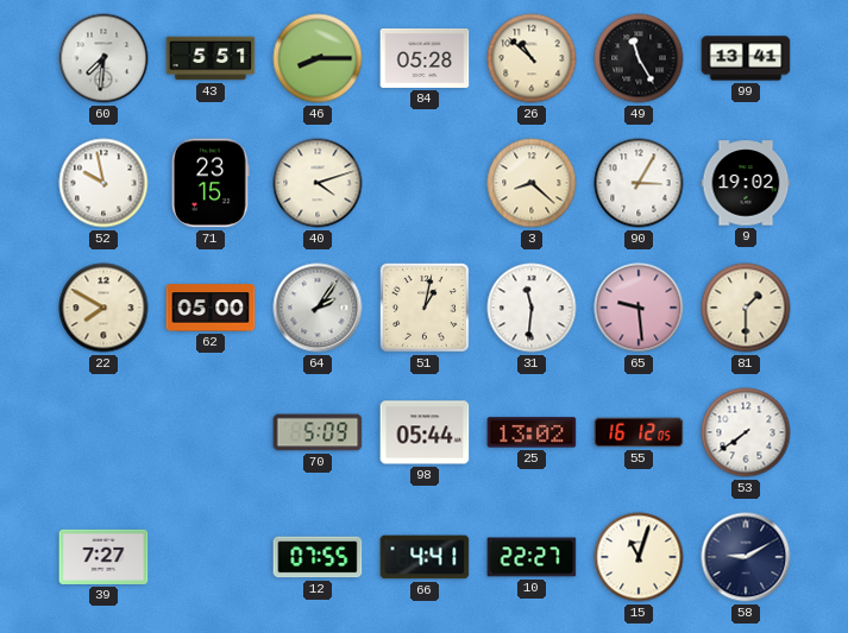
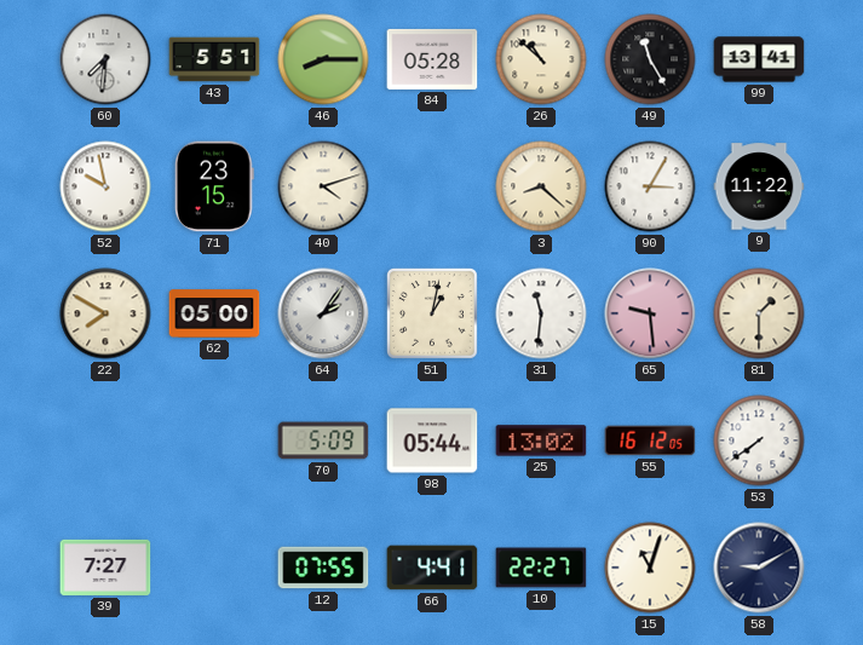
9: 19:02 -> 11:22
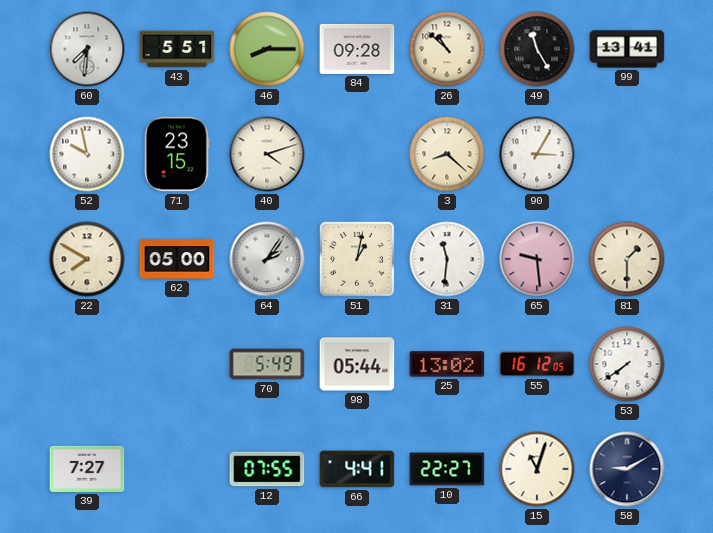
84: 05:28 -> 09:28
9: 11:22 -> none
70: 5:09 -> 5:49
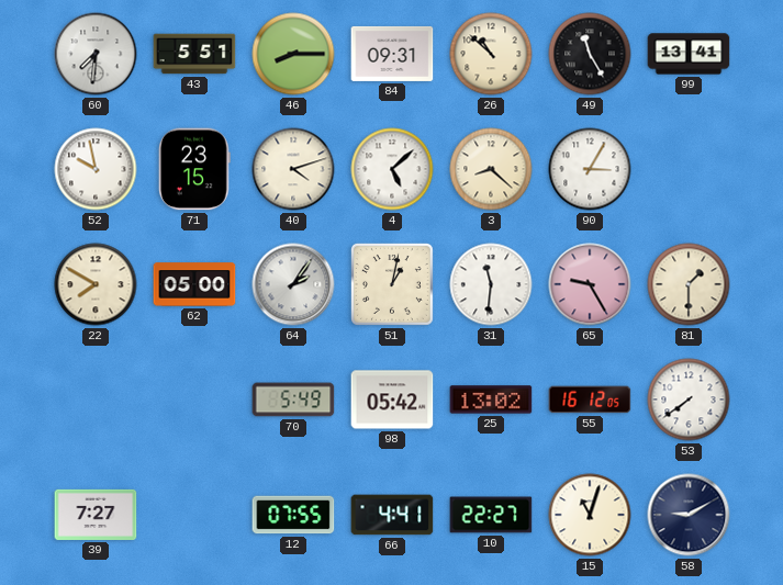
84: 09:28 -> 09:31
4: none -> 5:08
65: 9:29 -> 9:25
98: 05:44 -> 05:42
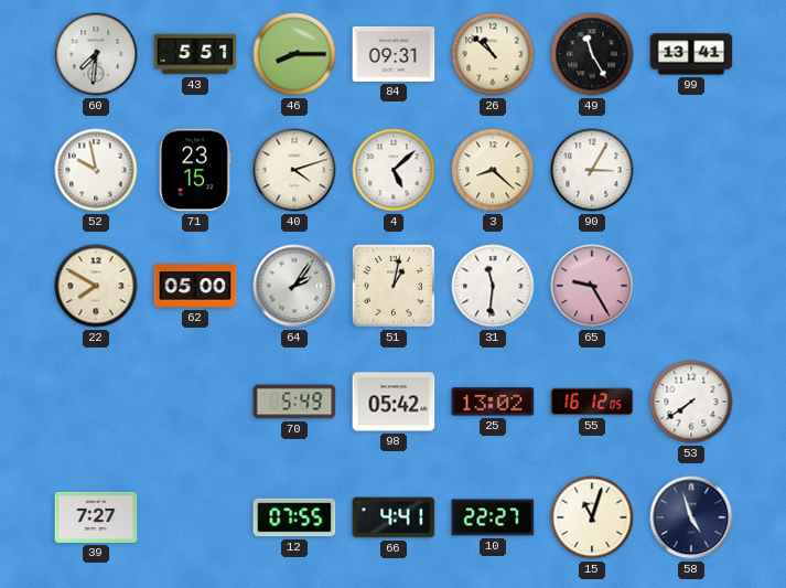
81: 1:30 -> none
58: 9:10 -> 4:57
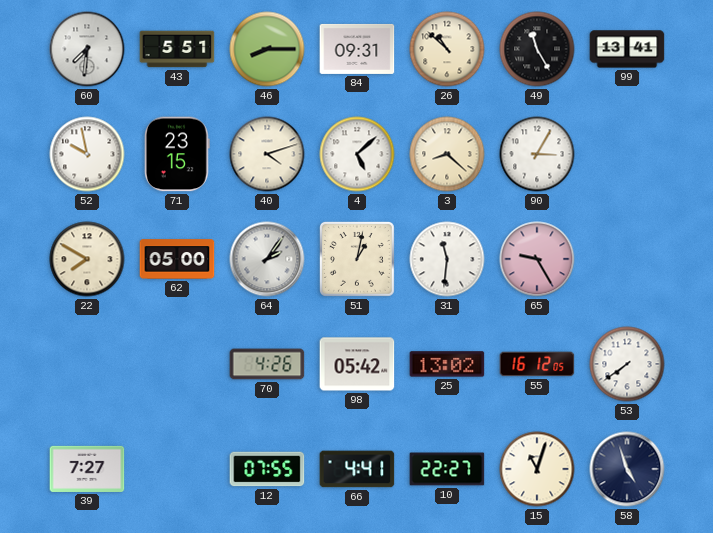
70: 5:49 -> 4:26
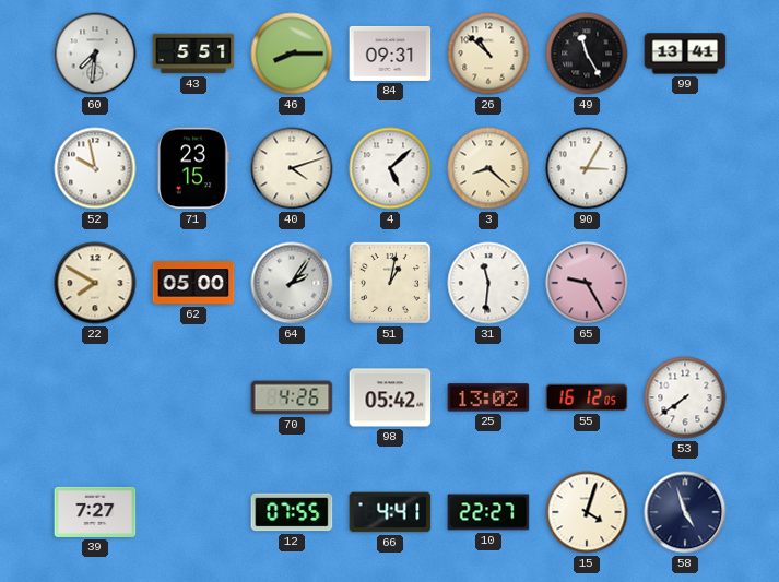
15: 11:03 -> 4:03
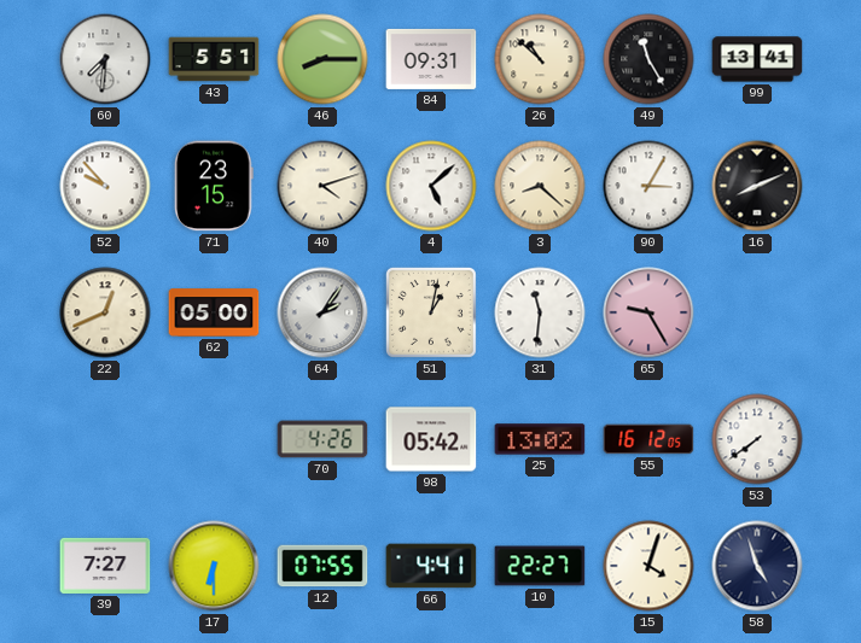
52: 9:58 -> 9:53
16: none -> 8:11
22: 7:50 -> 12:41
17: none -> 6:30
